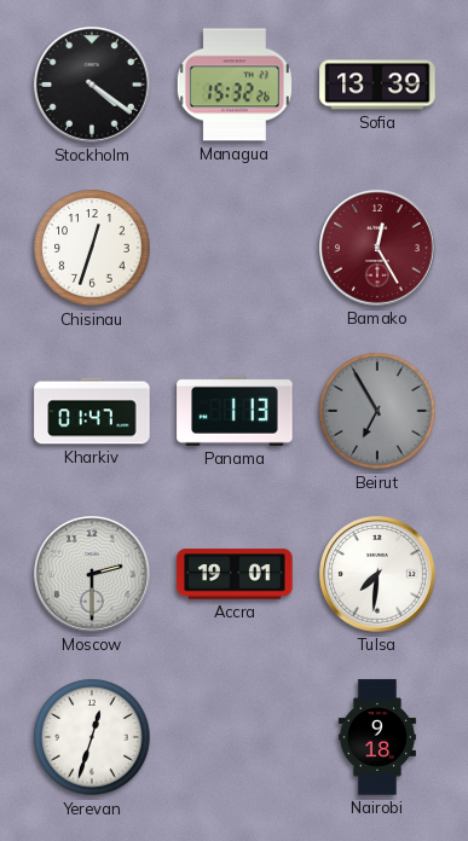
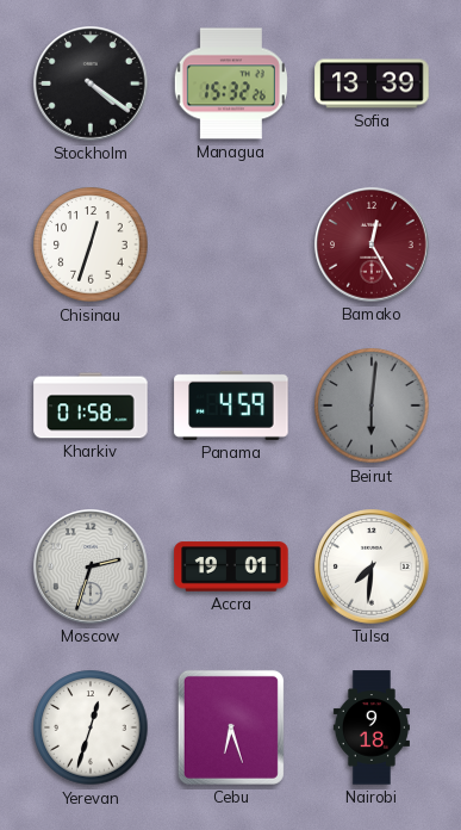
Kharkiv: 01:47 -> 01:58
Panama: 1:13 -> 4:59
Beirut: 6:55 -> 6:01
Moscow: 2:30 -> 2:33
Cebu: none -> 6:27
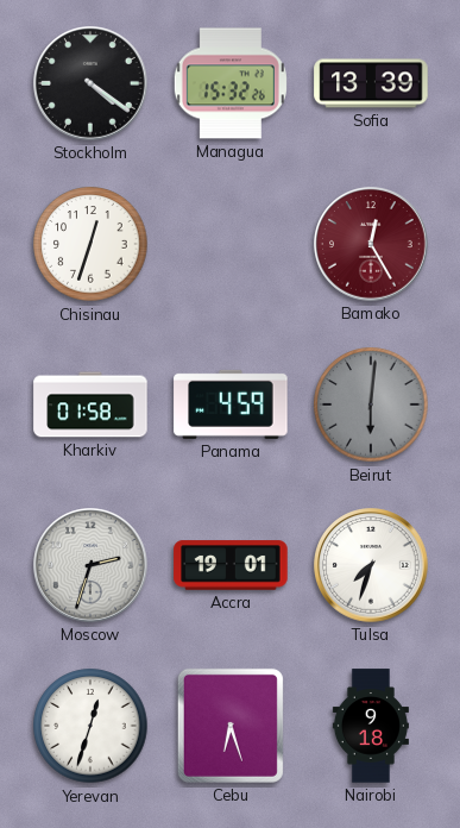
Tulsa: 7:31 -> 7:33
